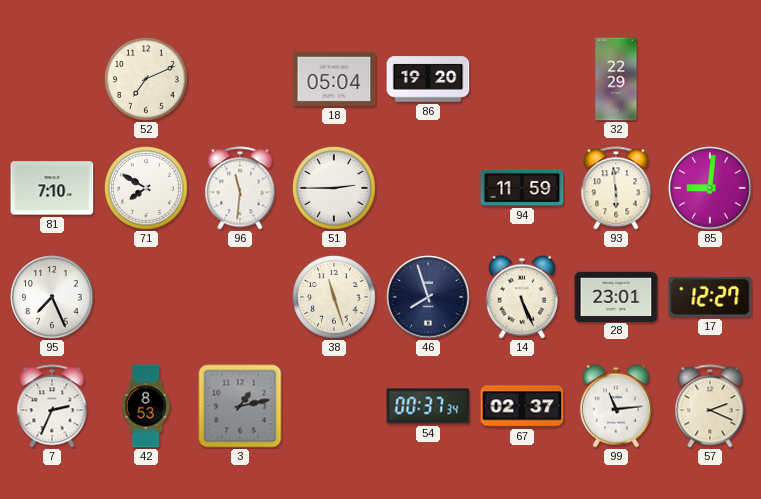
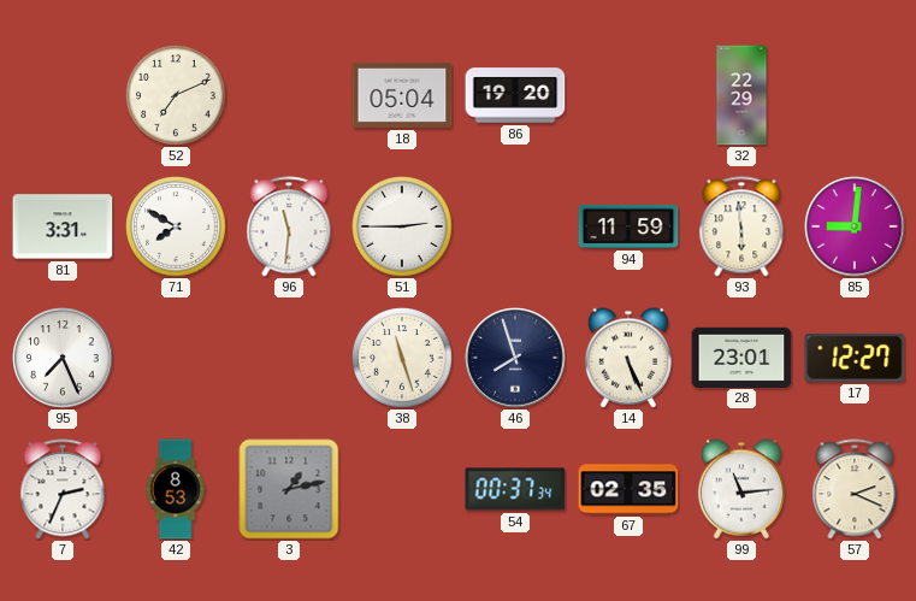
81: 7:10 -> 3:31
67: 02:37 -> 02:35
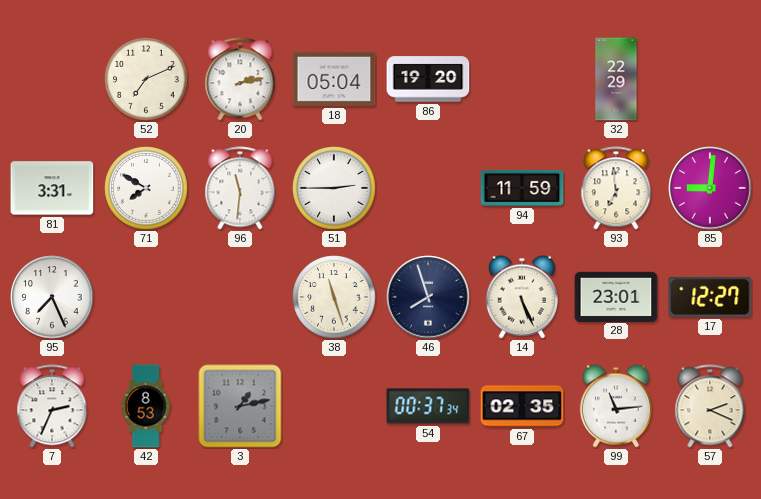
20: none -> 2:13
93: 5:59 -> 6:59
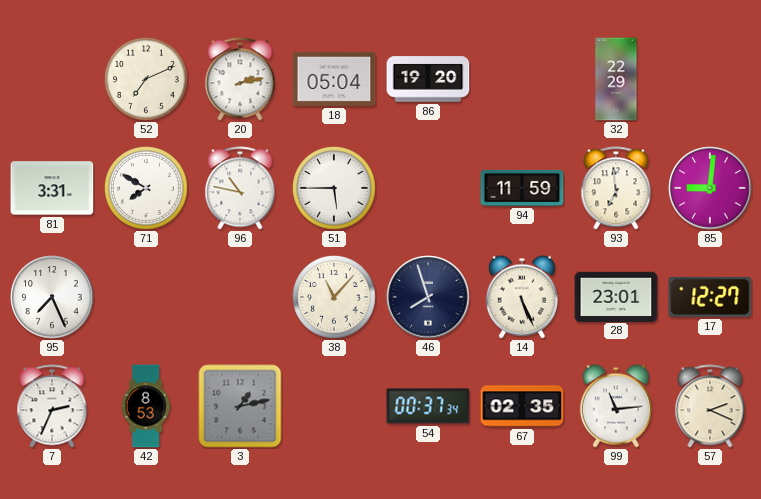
96: 11:31 -> 10:47
51: 2:45 -> 5:45
38: 11:27 -> 11:07
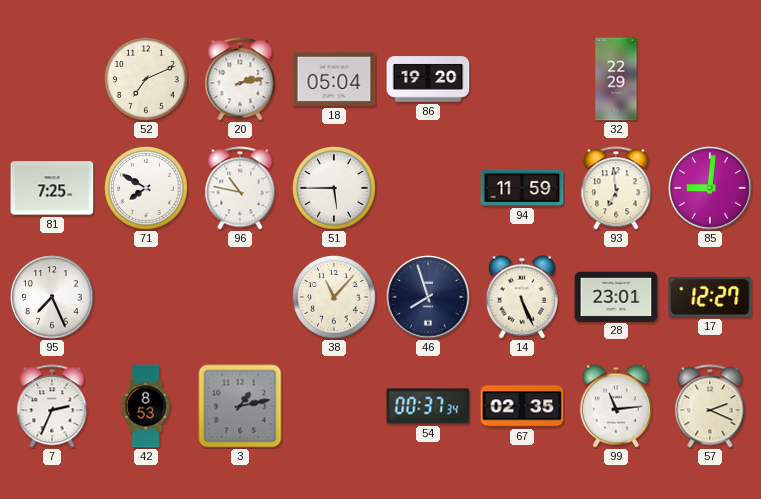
81: 3:31 -> 7:25
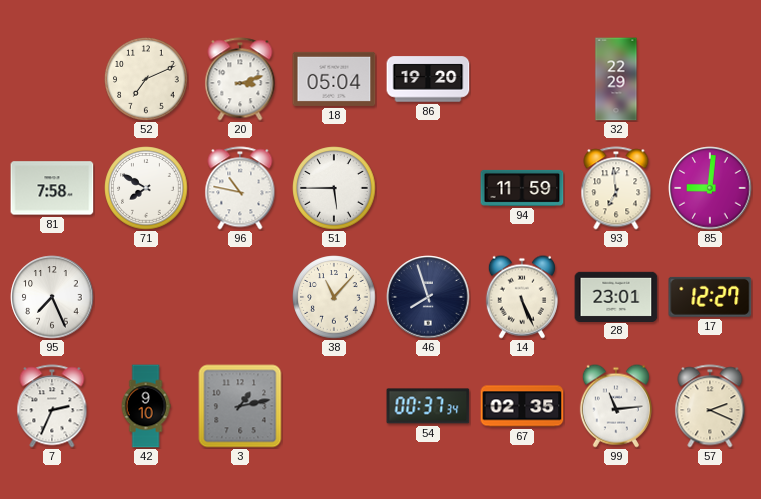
20: 2:13 -> 3:12
81: 7:25 -> 7:58
42: 8:53 -> 9:10
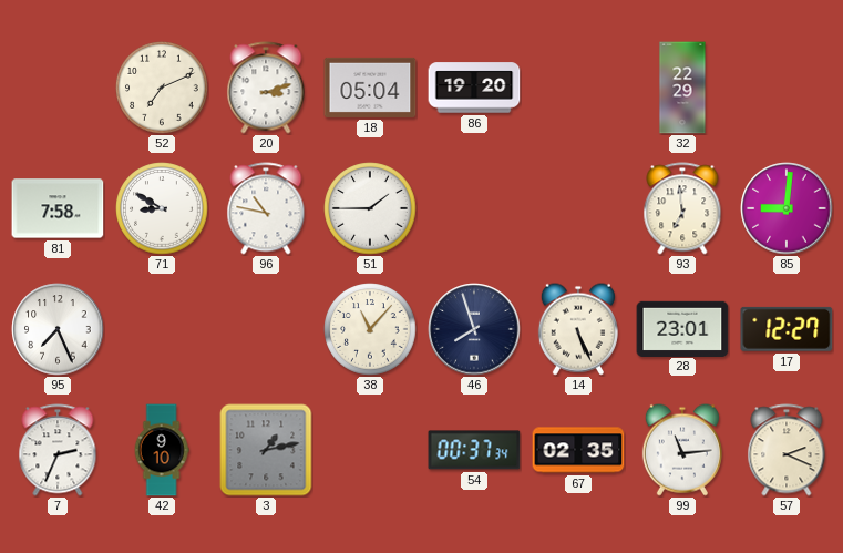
71: 7:50 -> 8:50
51: 5:45 -> 1:45
94: 11:59 -> none
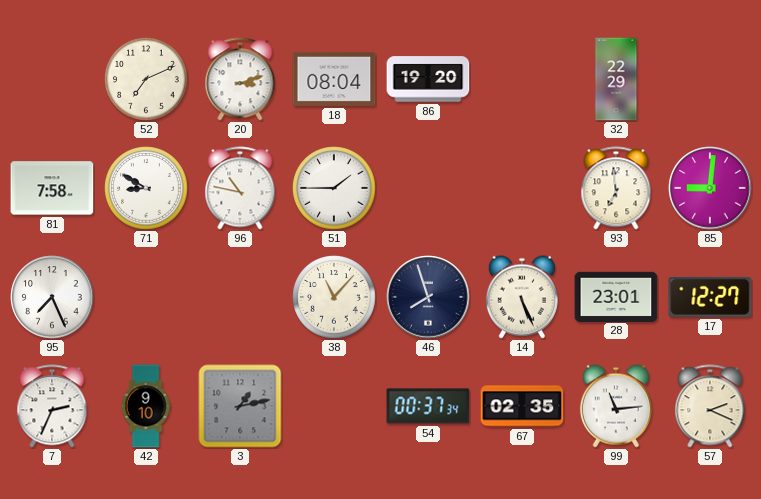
18: 05:04 -> 08:04
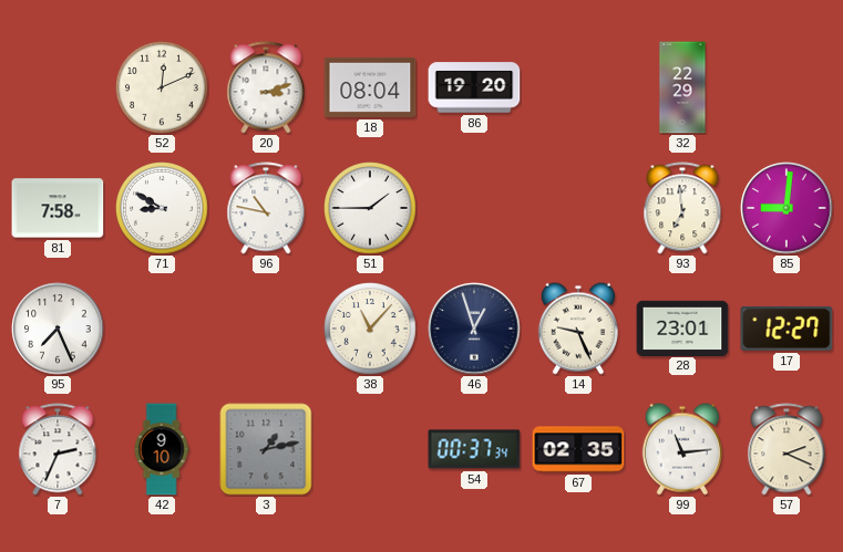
52: 7:11 -> 12:11
46: 7:57 -> 12:57
14: 5:26 -> 9:26
